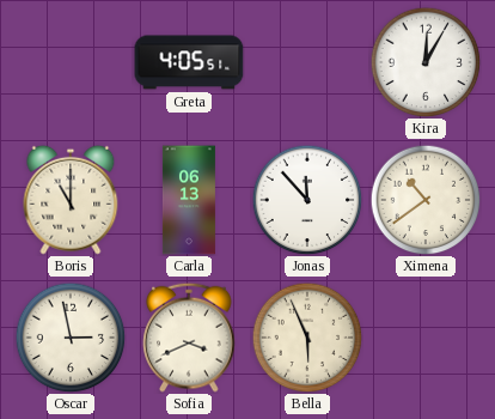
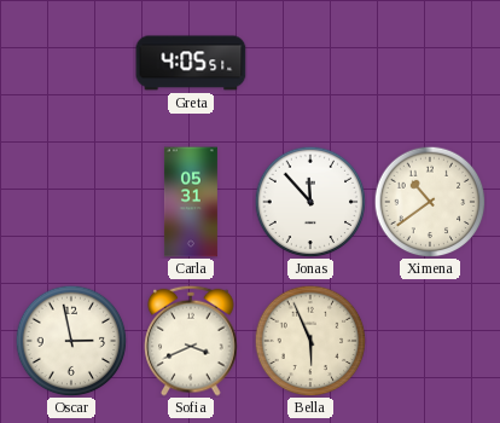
Kira: 12:05 -> none
Boris: 11:00 -> none
Carla: 06:13 -> 05:31
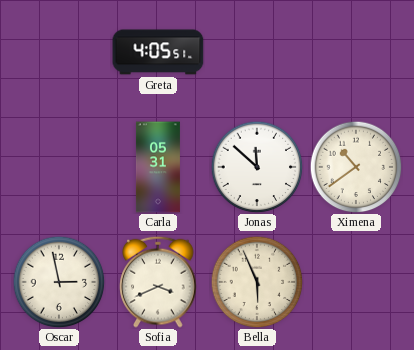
Jonas: 11:53 -> 11:52
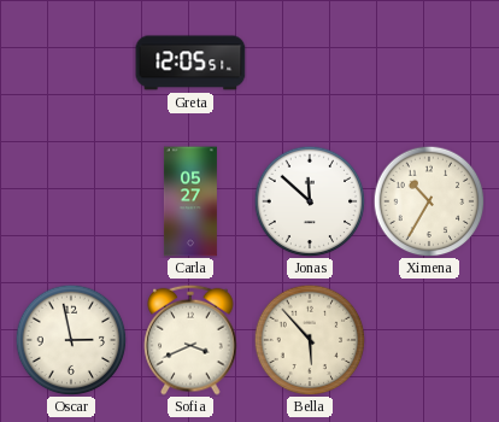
Greta: 4:05 -> 12:05
Carla: 05:31 -> 05:27
Ximena: 10:39 -> 10:35
Bella: 5:56 -> 5:53
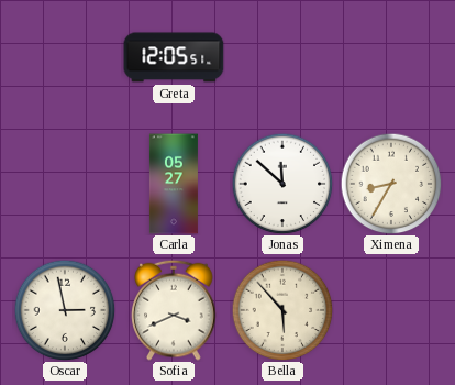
Ximena: 10:35 -> 8:35
